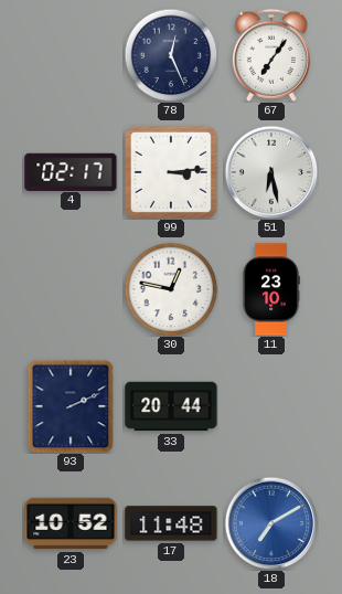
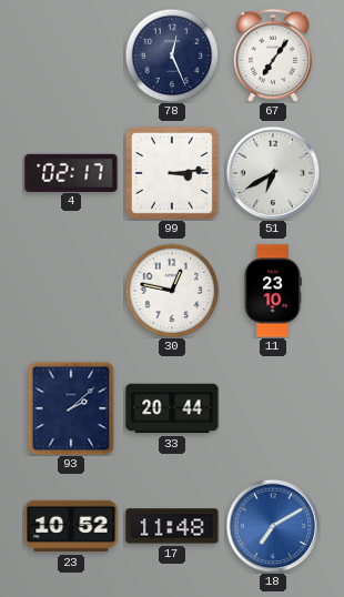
51: 6:28 -> 6:40
93: 2:11 -> 2:08
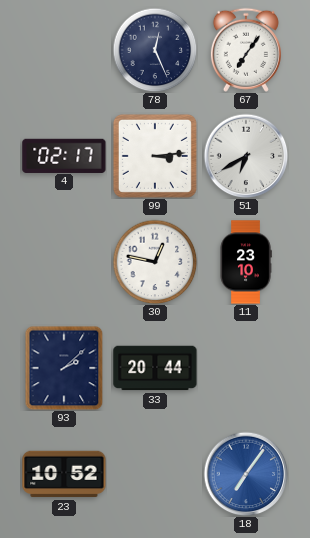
17: 11:48 -> none
18: 7:10 -> 7:06
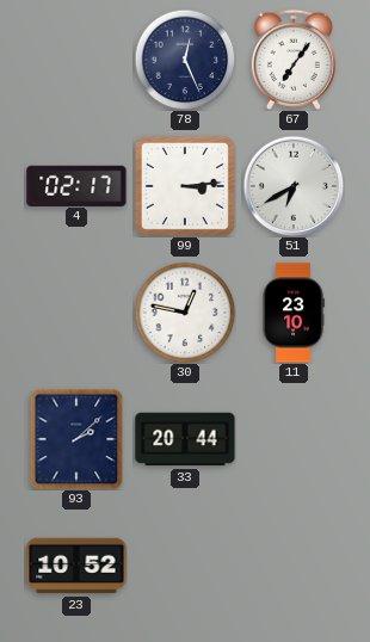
18: 7:06 -> none
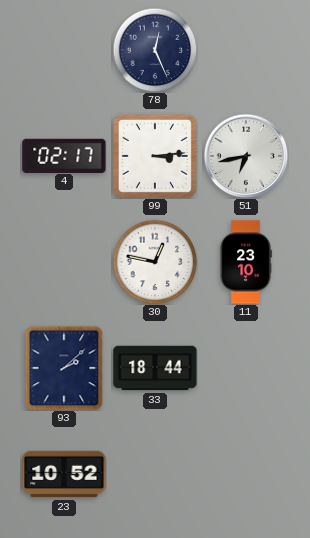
67: 7:06 -> none
51: 6:40 -> 6:43
33: 20:44 -> 18:44
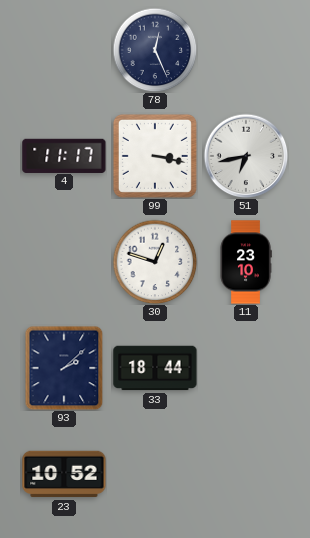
4: 02:17 -> 11:17
99: 3:14 -> 3:17
30: 12:47 -> 12:48
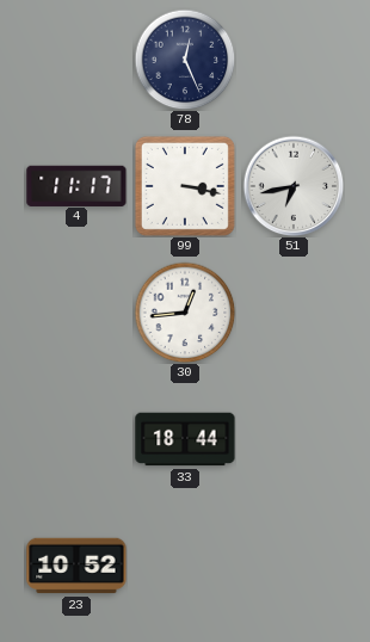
30: 12:48 -> 12:44
11: 23:10 -> none
93: 2:08 -> none
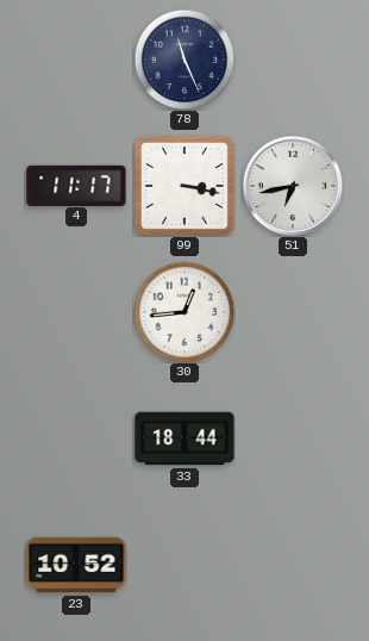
78: 12:26 -> 11:26
